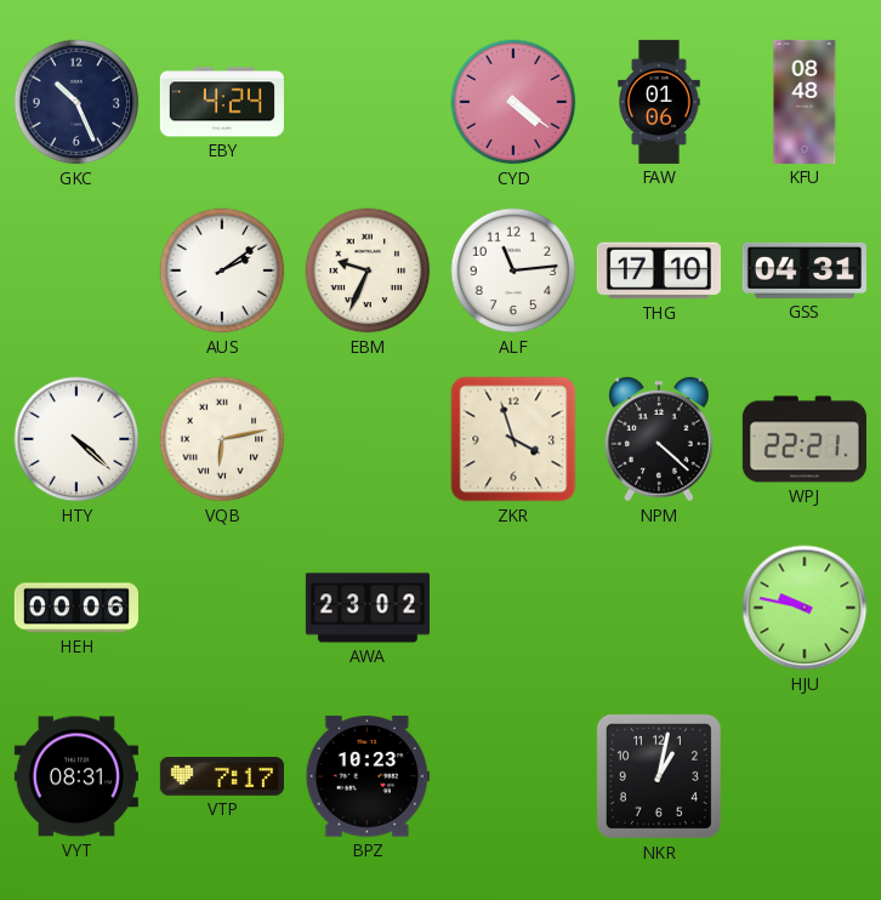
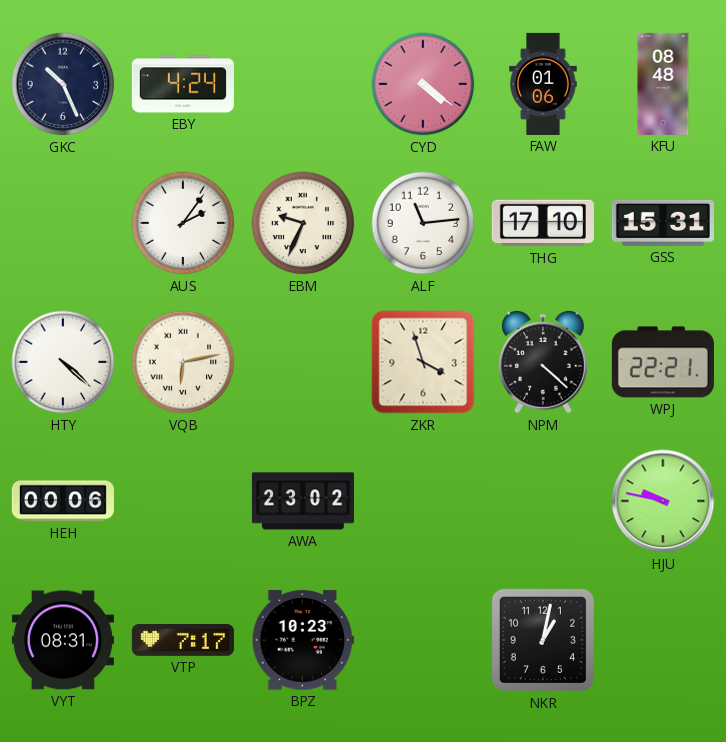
AUS: 2:09 -> 2:06
GSS: 04:31 -> 15:31
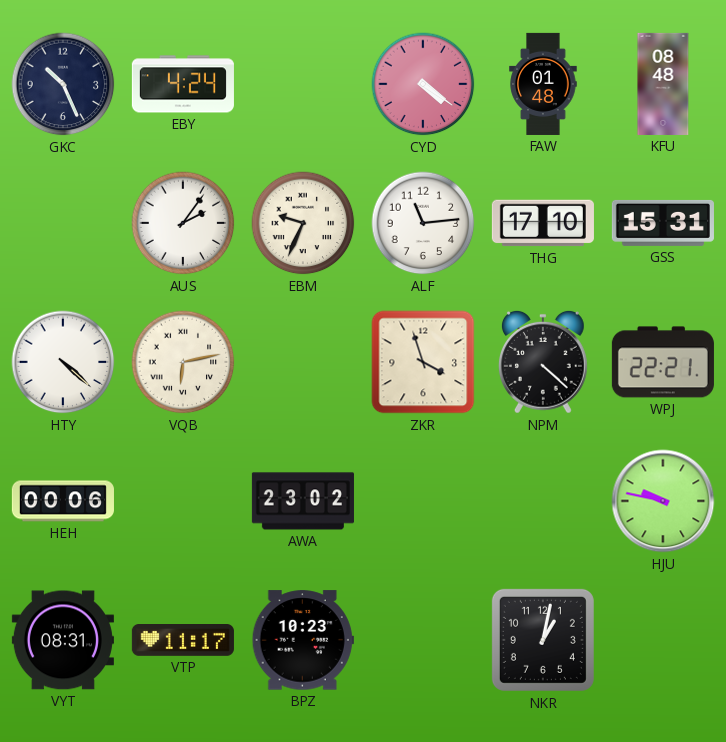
FAW: 01:06 -> 01:48
VTP: 7:17 -> 11:17
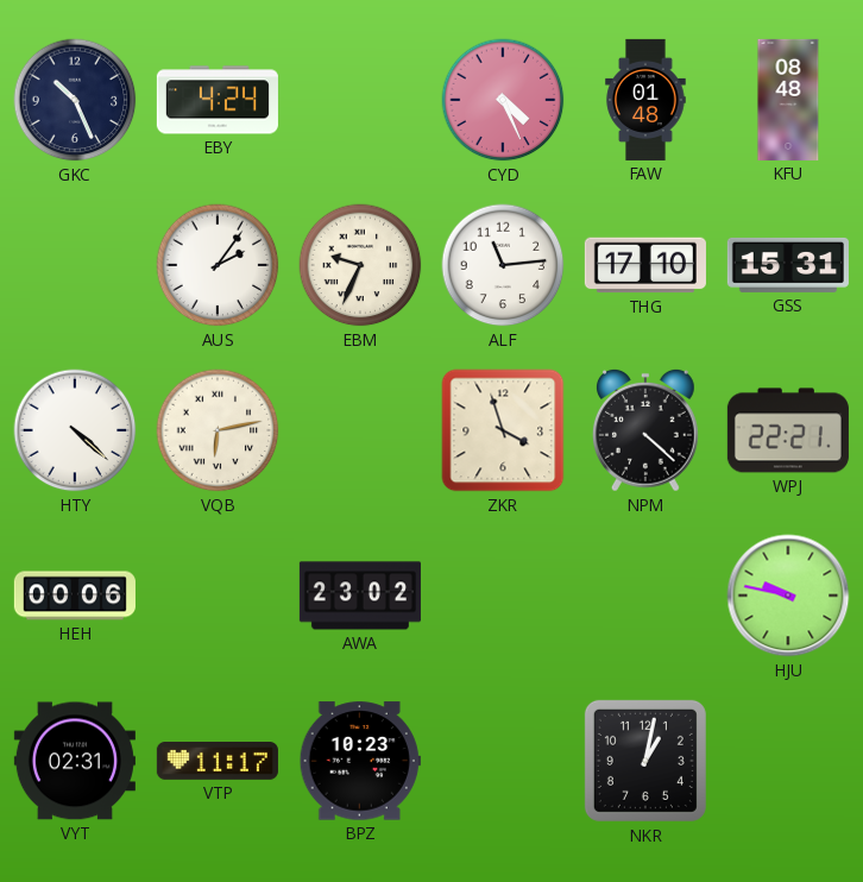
CYD: 4:21 -> 4:26
VYT: 08:31 -> 02:31
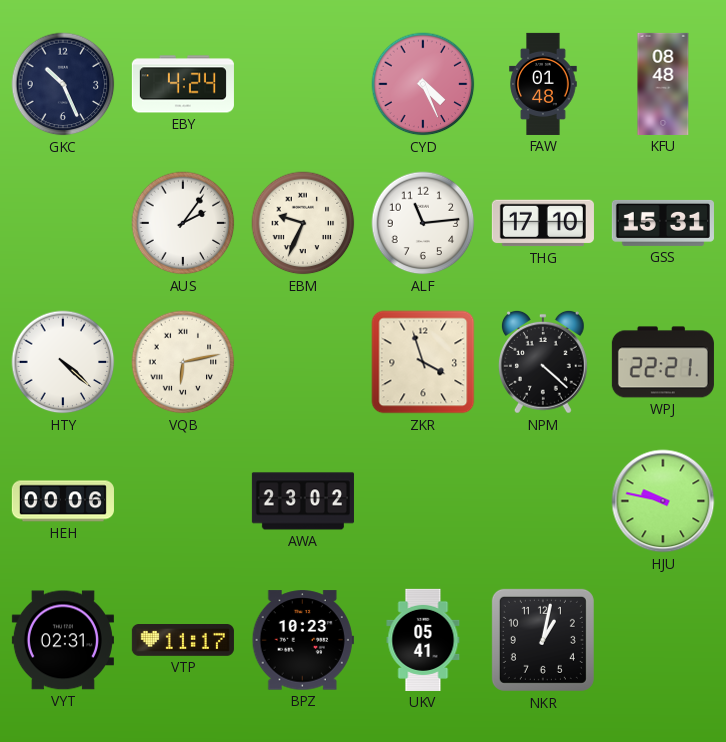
UKV: none -> 05:41
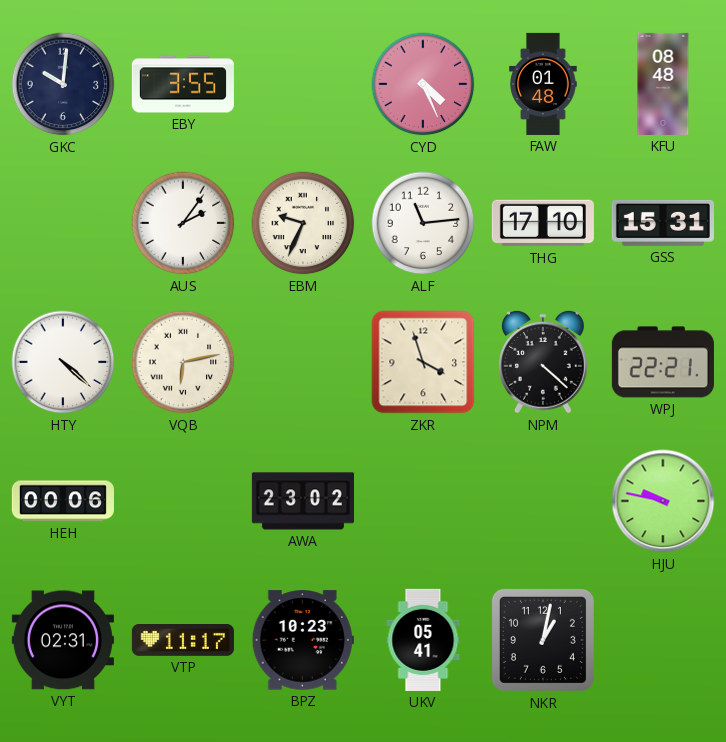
GKC: 10:26 -> 10:01
EBY: 4:24 -> 3:55
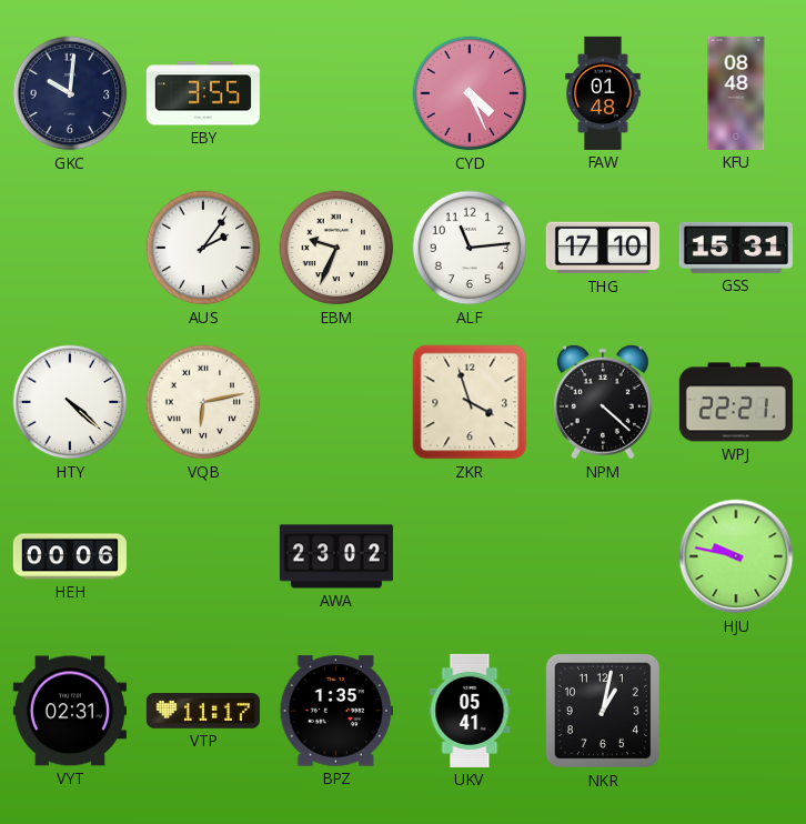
BPZ: 10:23 -> 1:35
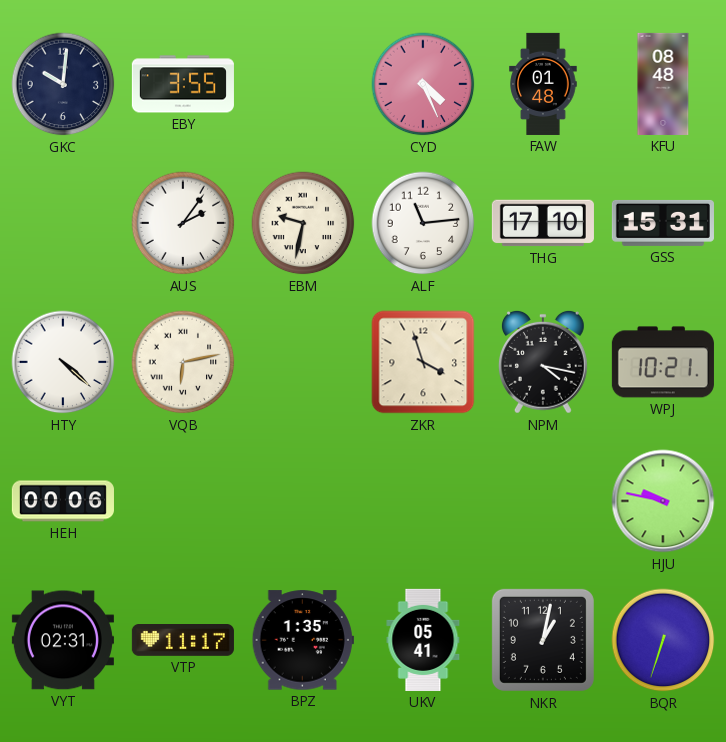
EBM: 9:34 -> 9:32
NPM: 4:22 -> 4:17
WPJ: 22:21 -> 10:21
AWA: 23:02 -> none
BQR: none -> 6:33
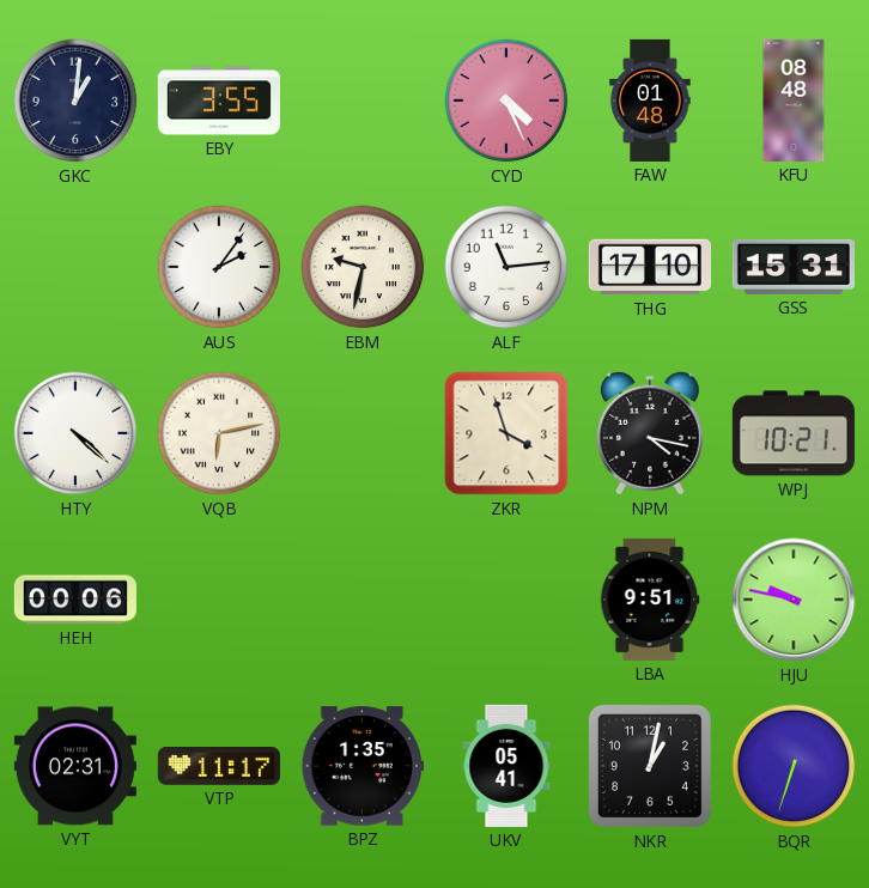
GKC: 10:01 -> 1:01
LBA: none -> 9:51
